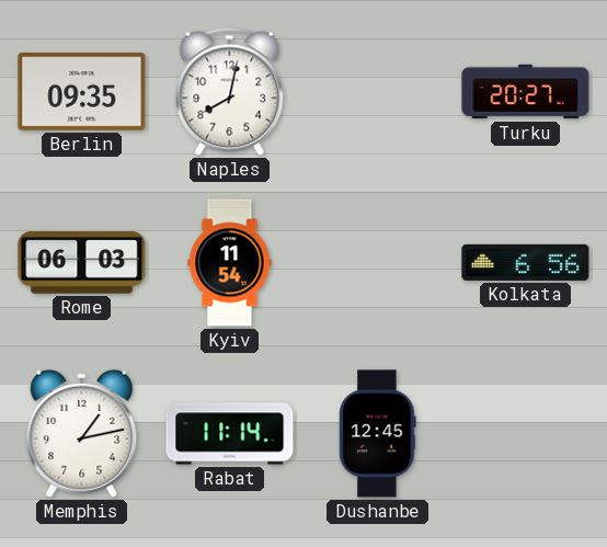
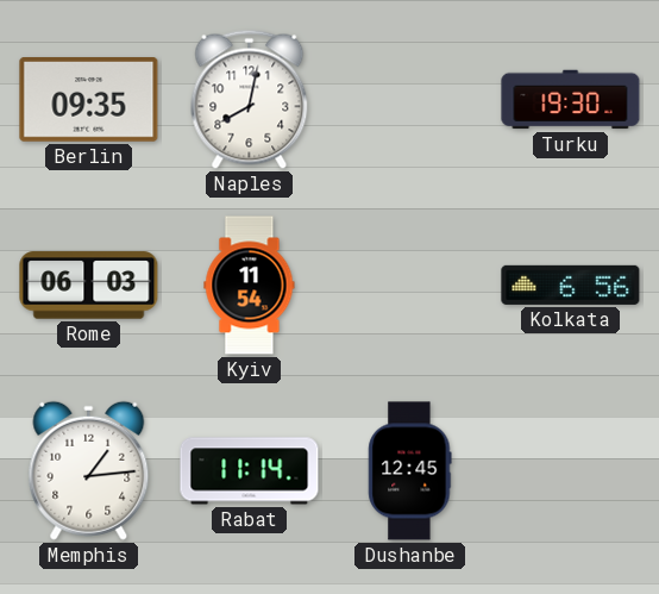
Turku: 20:27 -> 19:30
Memphis: 1:13 -> 1:14
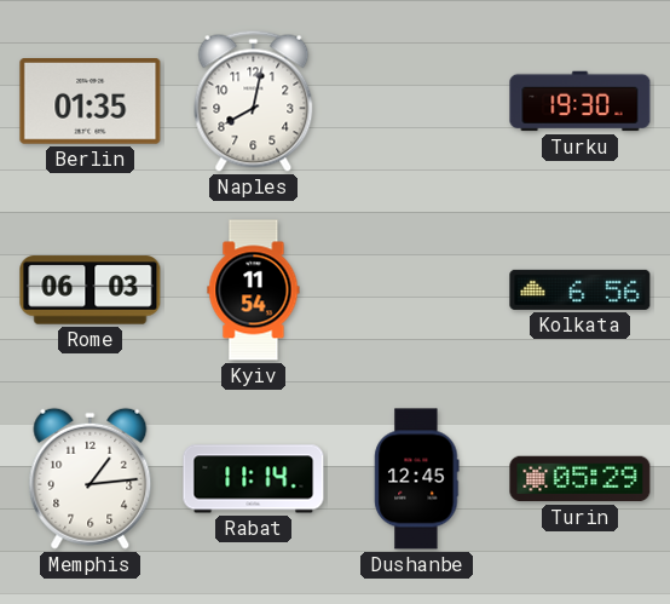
Berlin: 09:35 -> 01:35
Turin: none -> 05:29
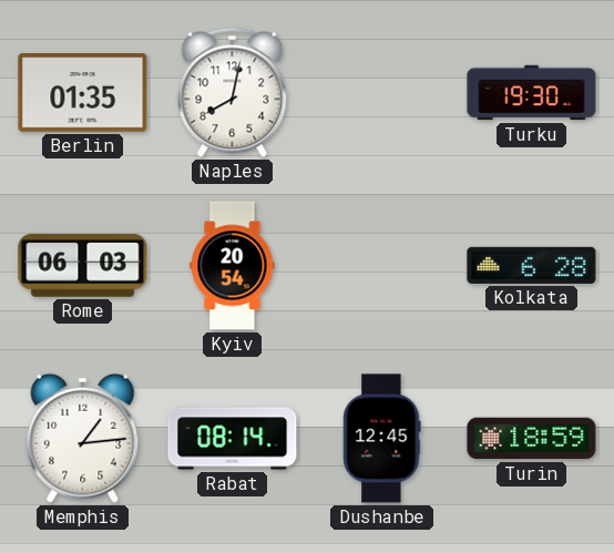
Kyiv: 11:54 -> 20:54
Kolkata: 6:56 -> 6:28
Rabat: 11:14 -> 08:14
Turin: 05:29 -> 18:59
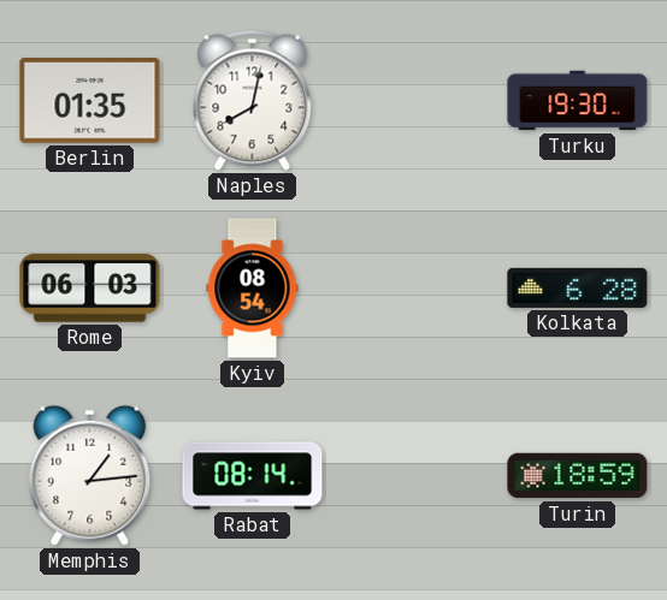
Kyiv: 20:54 -> 08:54
Dushanbe: 12:45 -> none
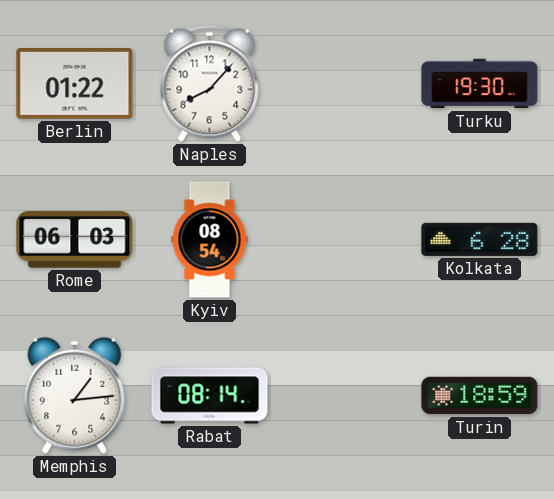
Berlin: 01:35 -> 01:22
Naples: 8:02 -> 8:07
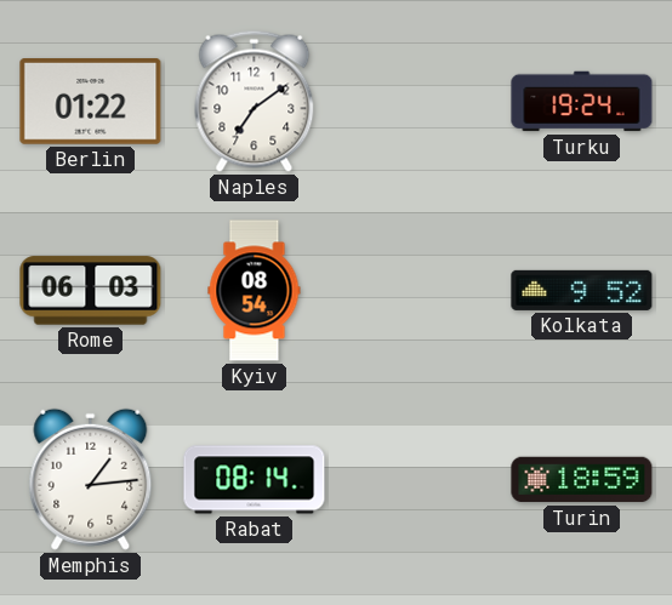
Naples: 8:07 -> 7:09
Turku: 19:30 -> 19:24
Kolkata: 6:28 -> 9:52
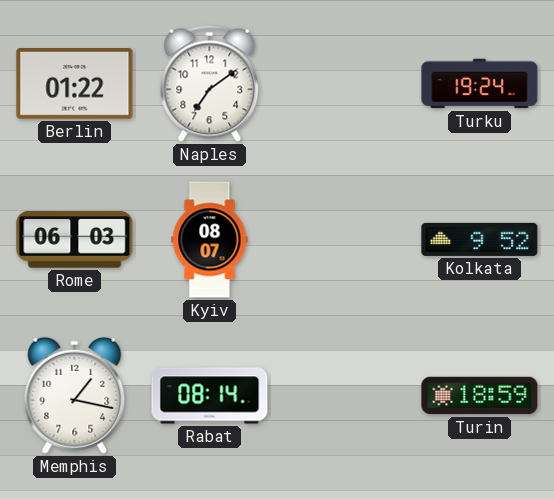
Kyiv: 08:54 -> 08:07
Memphis: 1:14 -> 1:17
